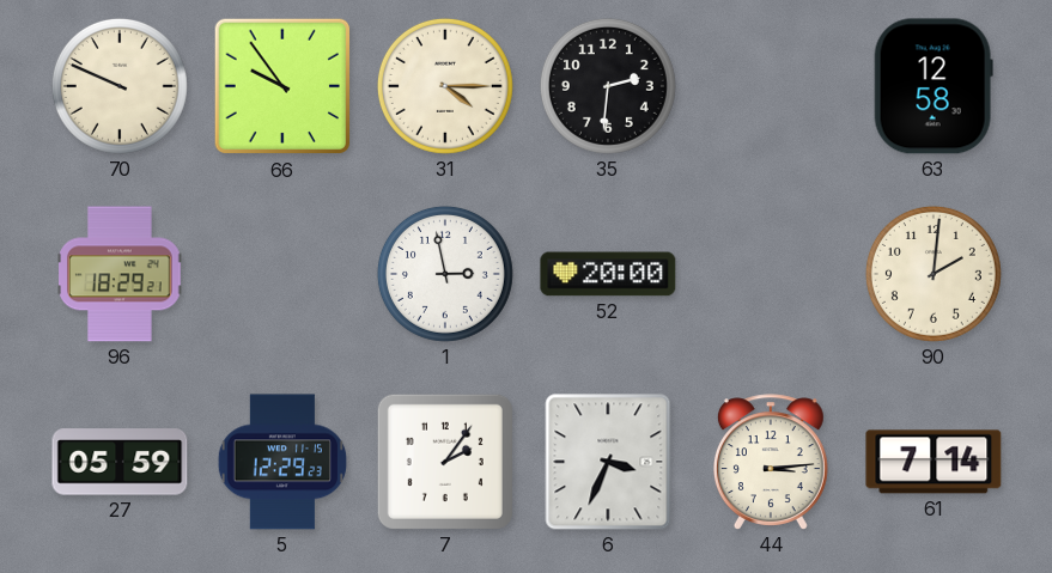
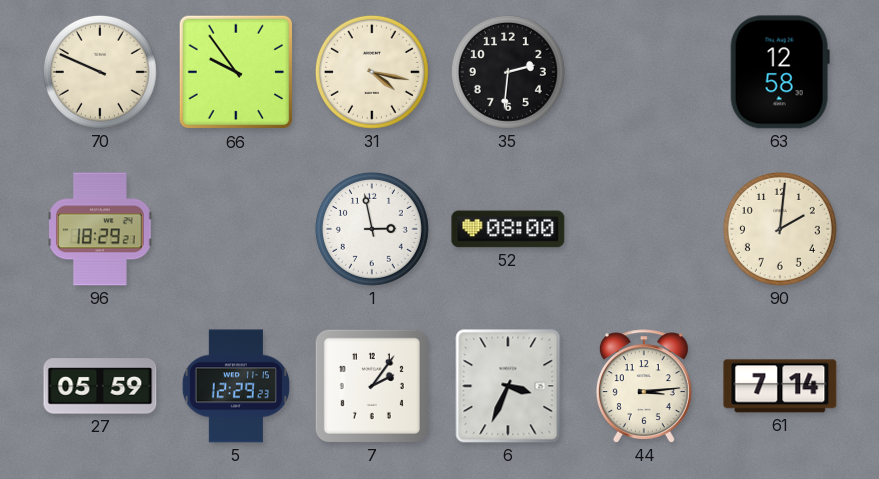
31: 4:15 -> 4:17
52: 20:00 -> 08:00
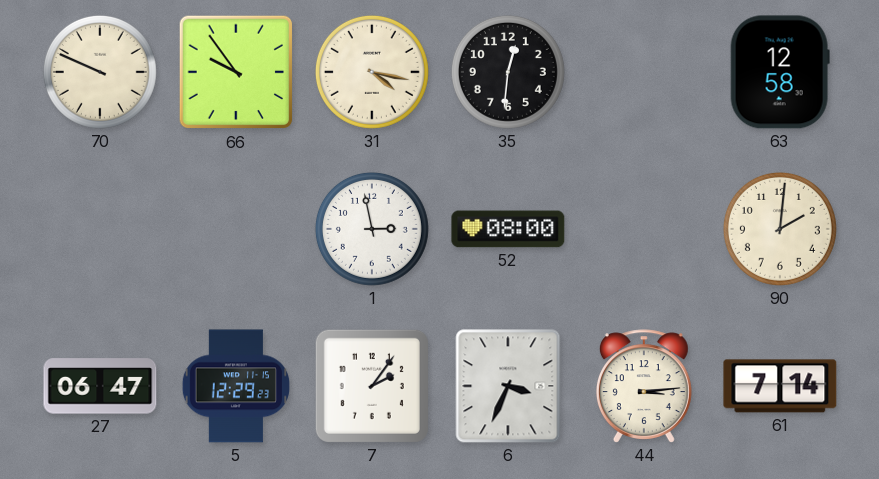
35: 2:31 -> 12:31
96: 18:29 -> none
27: 05:59 -> 06:47
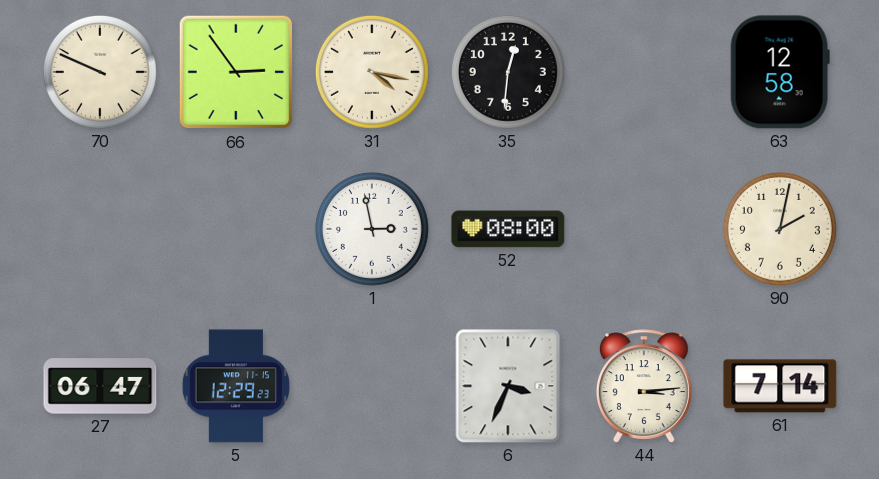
66: 9:54 -> 2:54
90: 2:01 -> 2:02
7: 2:06 -> none
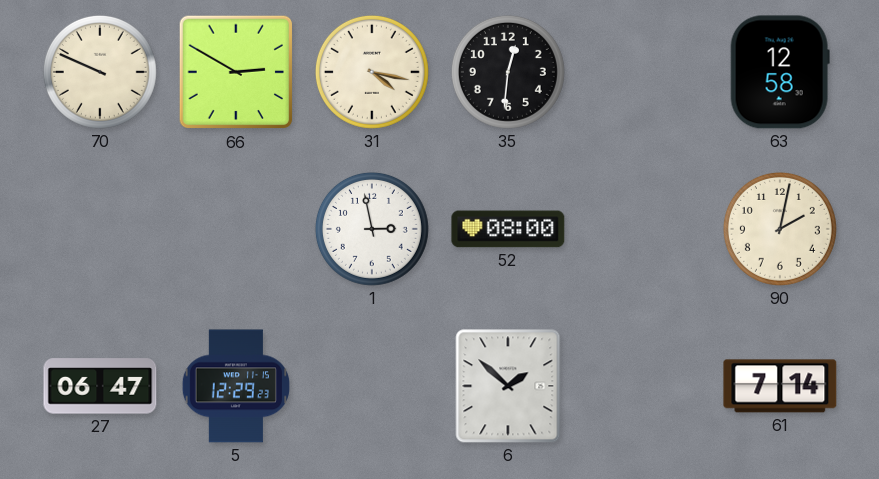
66: 2:54 -> 2:50
6: 3:34 -> 1:52
44: 3:14 -> none
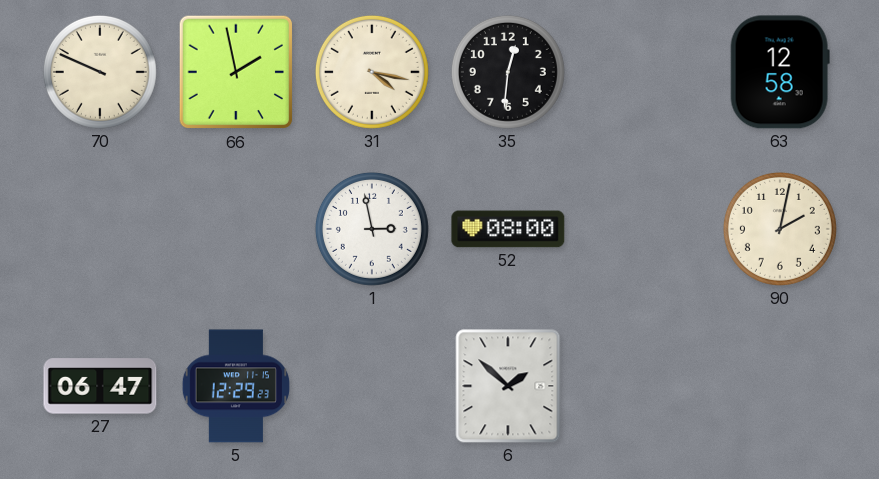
66: 2:50 -> 1:58
61: 7:14 -> none
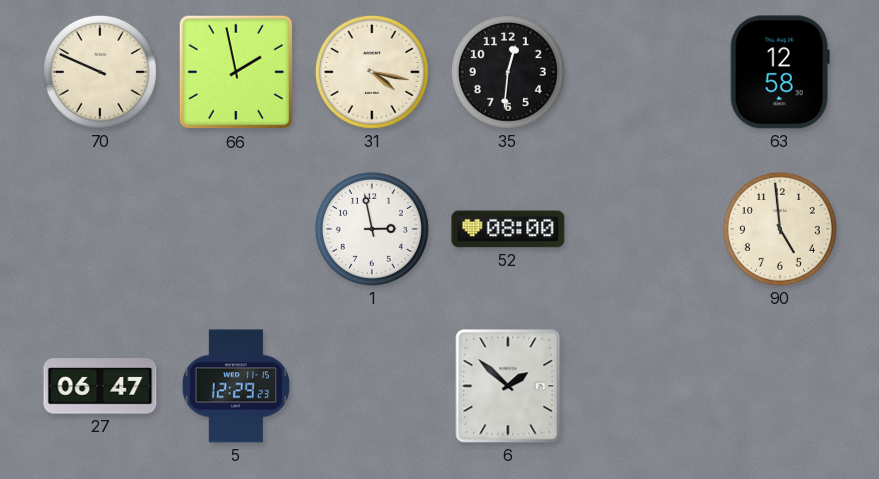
90: 2:02 -> 4:59
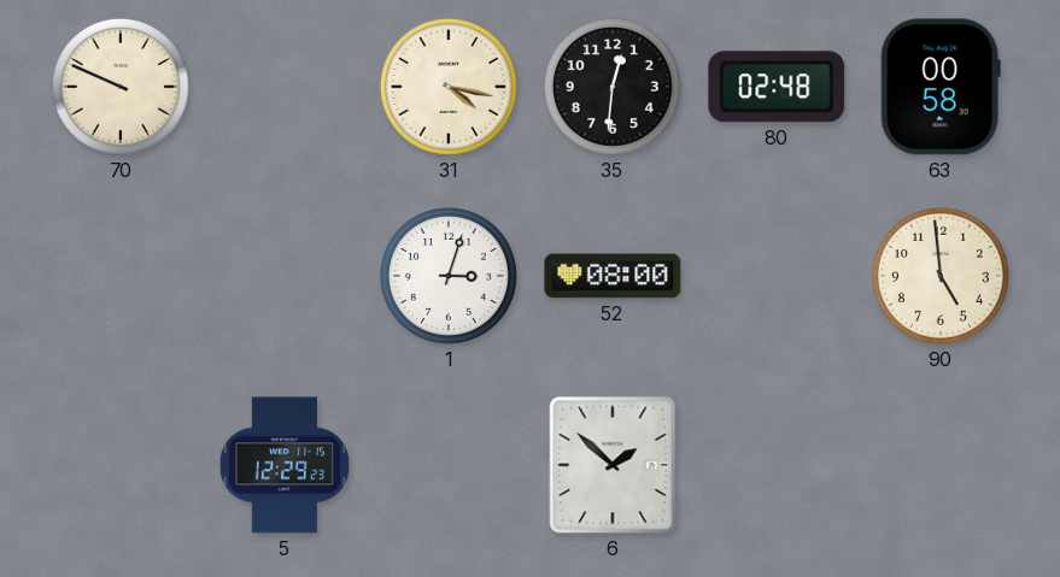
66: 1:58 -> none
80: none -> 02:48
63: 12:58 -> 00:58
1: 2:58 -> 3:03
27: 06:47 -> none
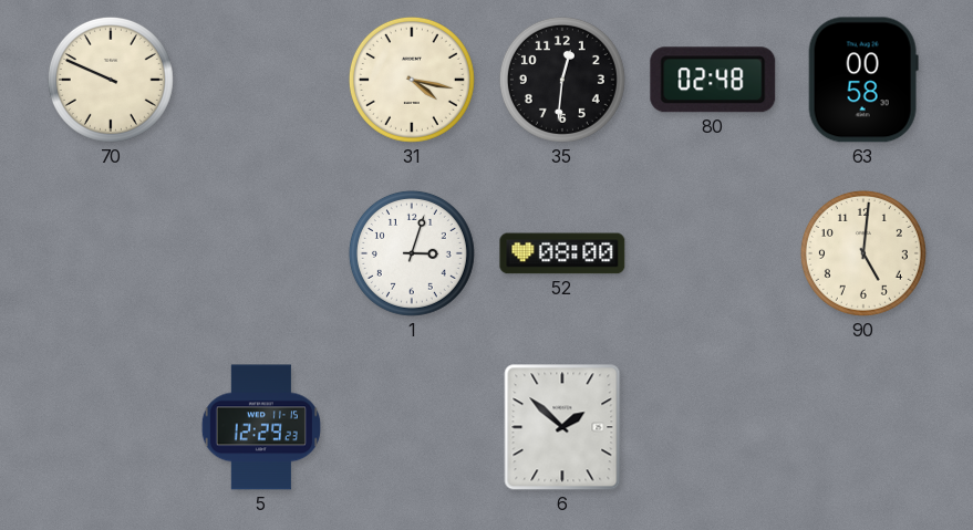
90: 4:59 -> 5:01
